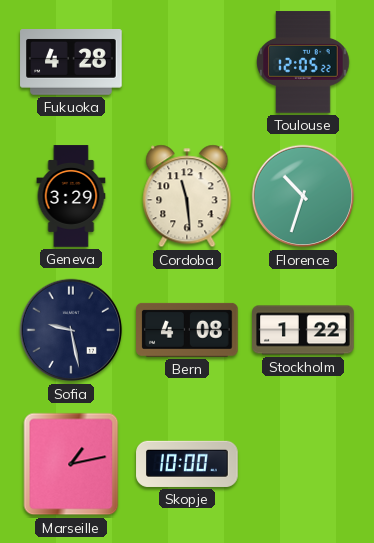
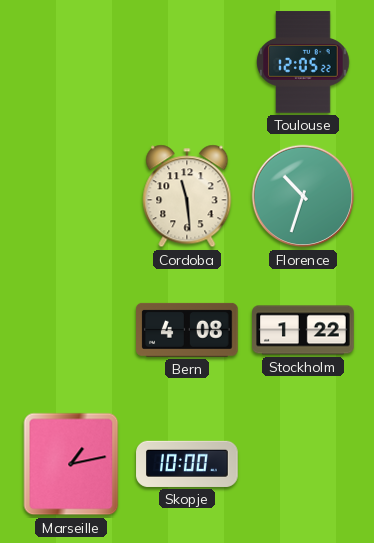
Fukuoka: 4:28 -> none
Geneva: 3:29 -> none
Sofia: 9:28 -> none
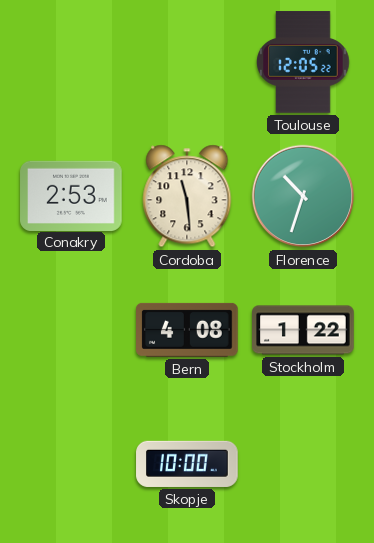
Conakry: none -> 2:53
Marseille: 1:13 -> none
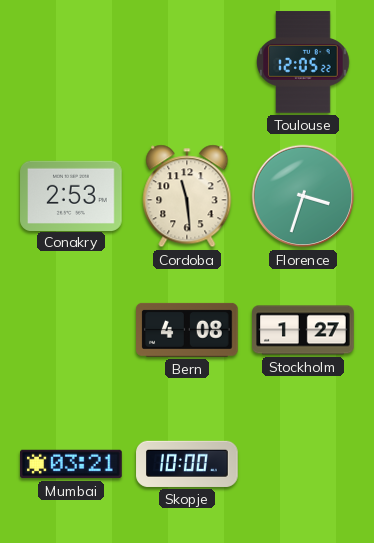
Florence: 10:33 -> 3:33
Stockholm: 1:22 -> 1:27
Mumbai: none -> 03:21
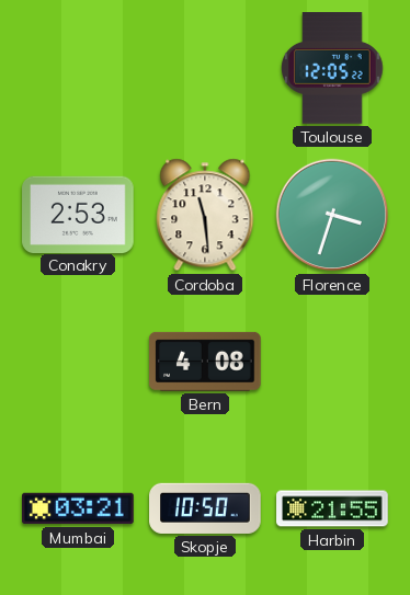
Stockholm: 1:27 -> none
Skopje: 10:00 -> 10:50
Harbin: none -> 21:55
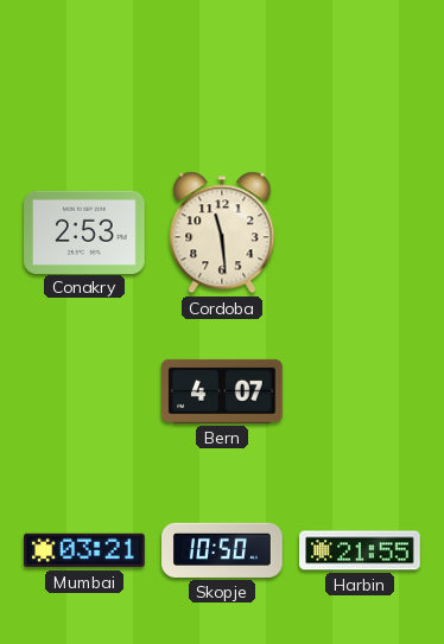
Toulouse: 12:05 -> none
Florence: 3:33 -> none
Bern: 4:08 -> 4:07
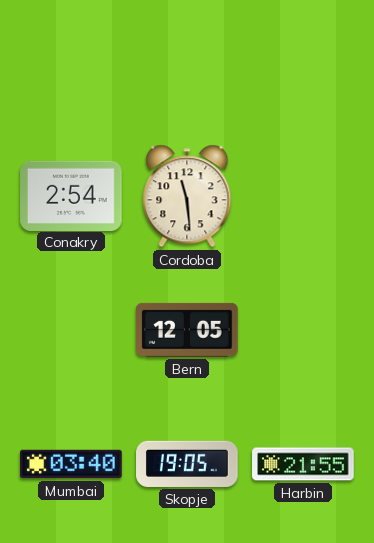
Conakry: 2:53 -> 2:54
Bern: 4:07 -> 12:05
Mumbai: 03:21 -> 03:40
Skopje: 10:50 -> 19:05
